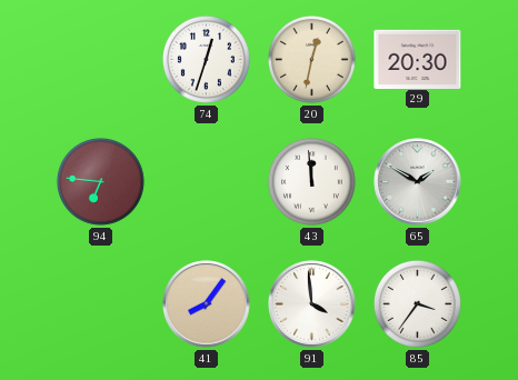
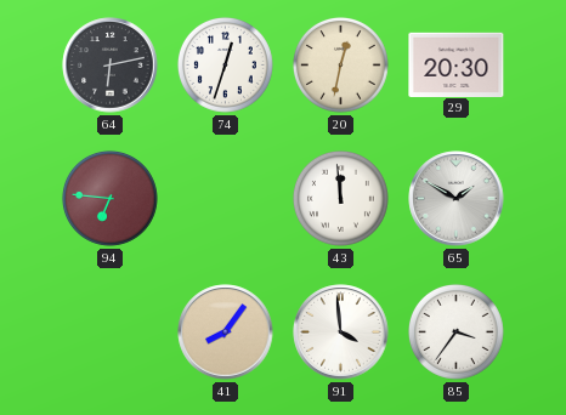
64: none -> 6:13
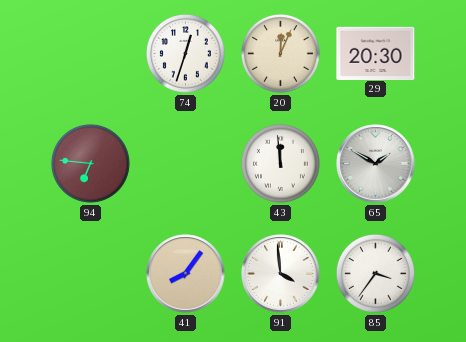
64: 6:13 -> none
20: 12:32 -> 12:04
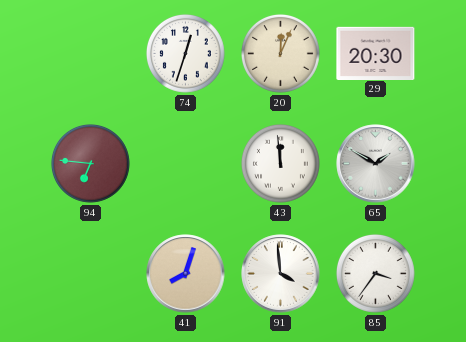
41: 8:06 -> 8:03
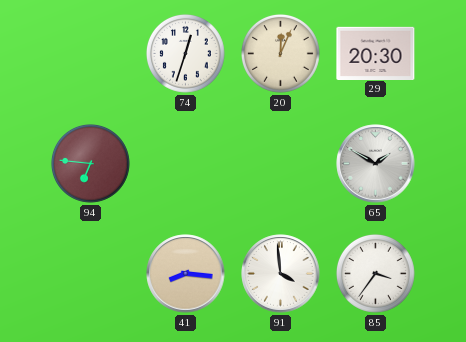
43: 11:59 -> none
41: 8:03 -> 8:16
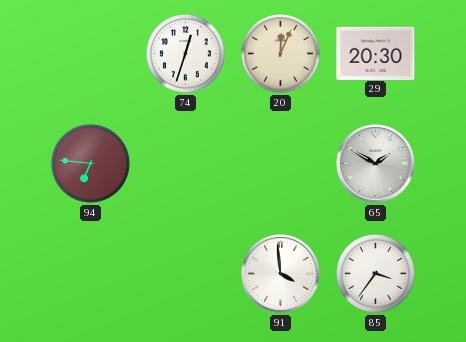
41: 8:16 -> none
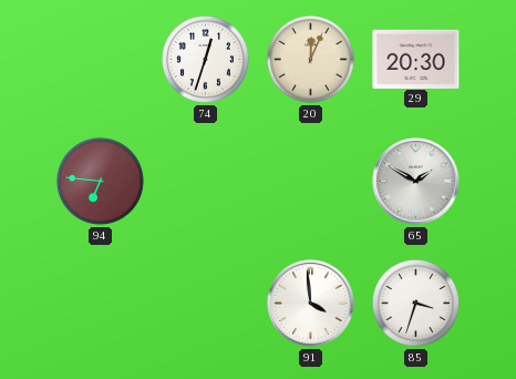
85: 3:36 -> 3:33
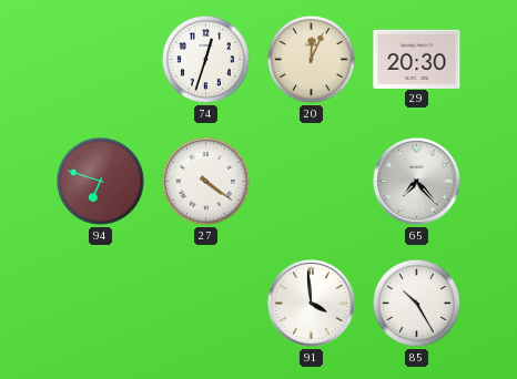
94: 6:46 -> 6:48
27: none -> 4:21
65: 1:50 -> 7:23
85: 3:33 -> 10:25
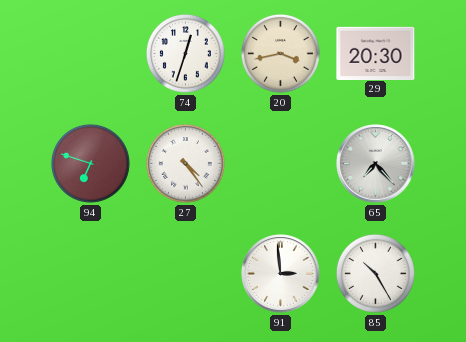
20: 12:04 -> 3:43
27: 4:21 -> 4:24
91: 3:59 -> 2:59
